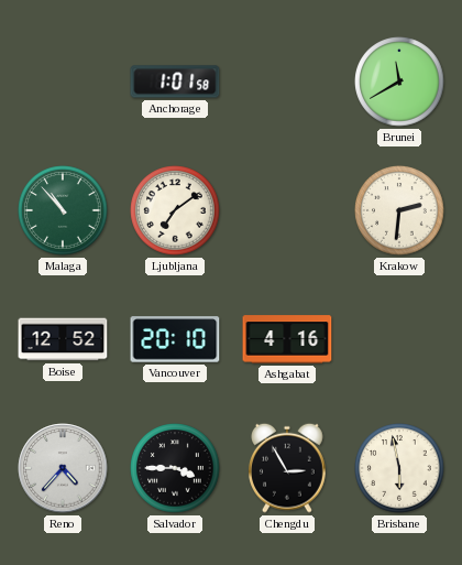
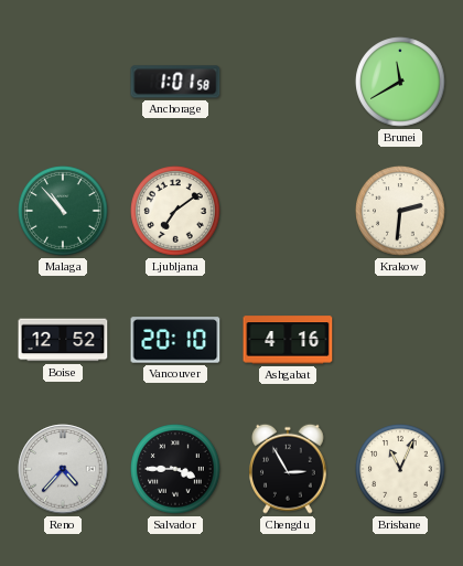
Brisbane: 5:58 -> 11:04
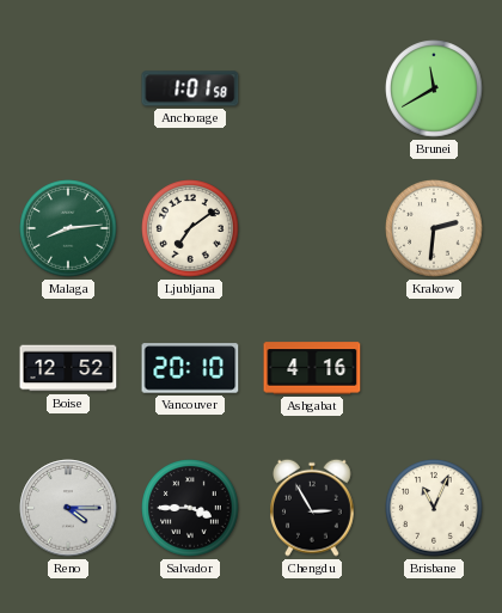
Malaga: 10:53 -> 8:14
Reno: 4:37 -> 4:15
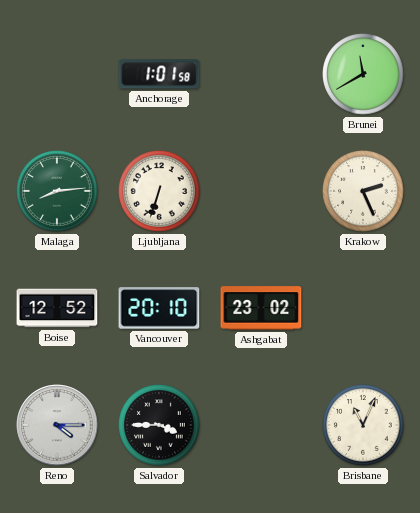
Ljubljana: 7:09 -> 6:33
Krakow: 2:31 -> 2:26
Ashgabat: 4:16 -> 23:02
Chengdu: 2:55 -> none
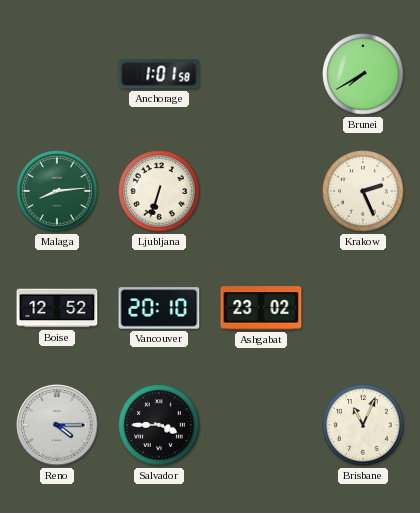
Brunei: 11:40 -> 7:40
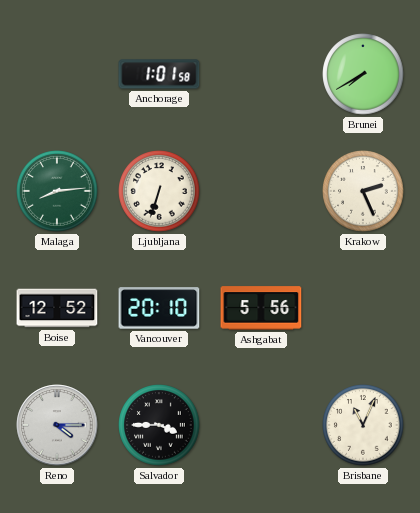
Ashgabat: 23:02 -> 5:56
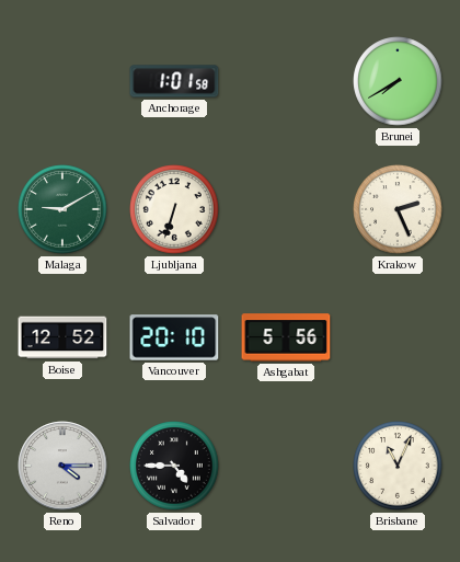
Malaga: 8:14 -> 9:10
Salvador: 3:45 -> 4:45
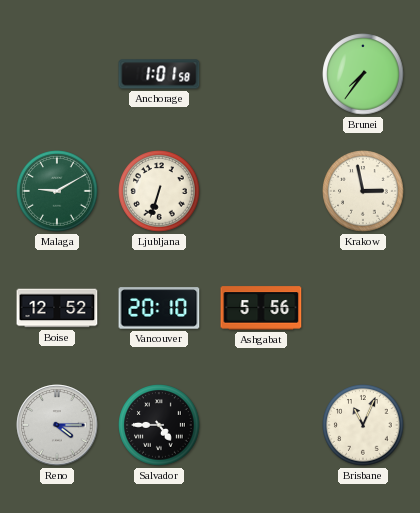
Brunei: 7:40 -> 7:36
Krakow: 2:26 -> 2:58
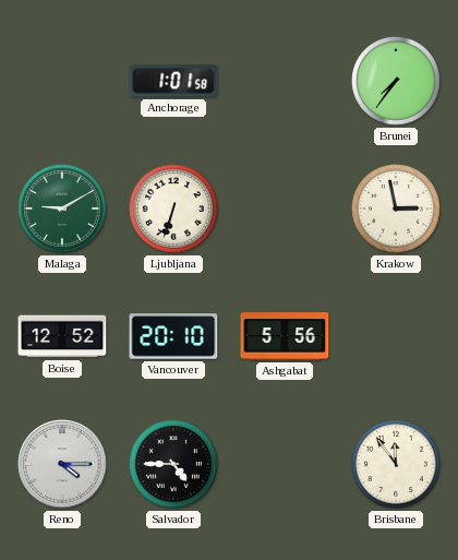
Brisbane: 11:04 -> 11:54
